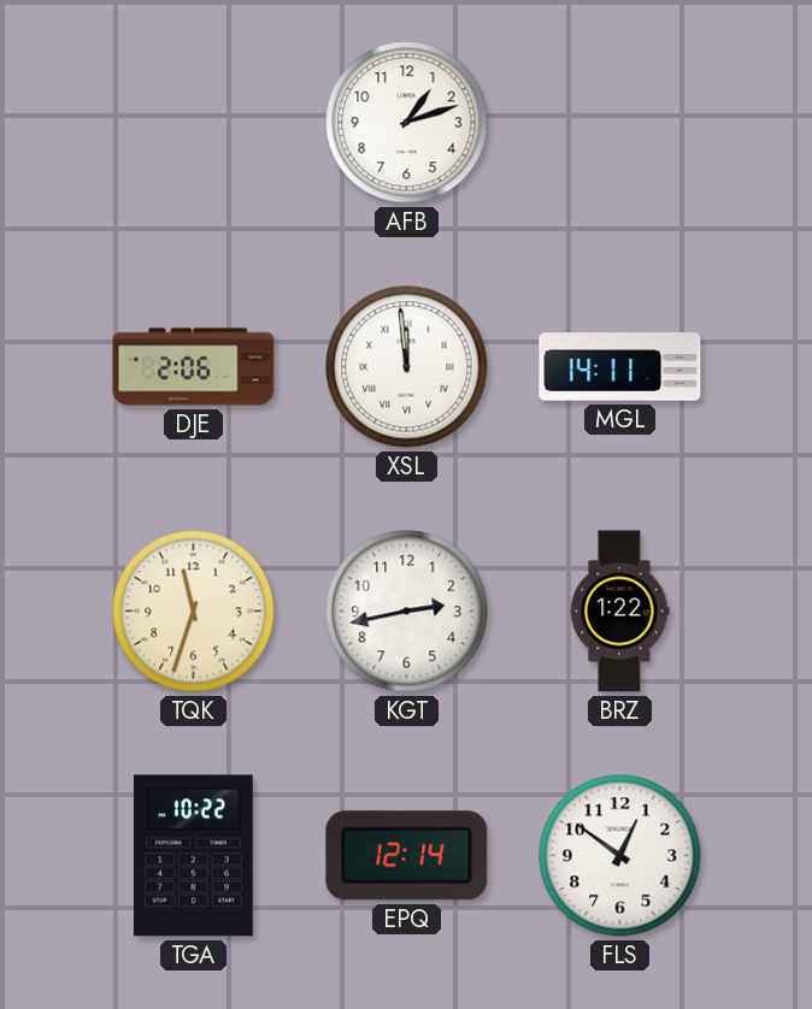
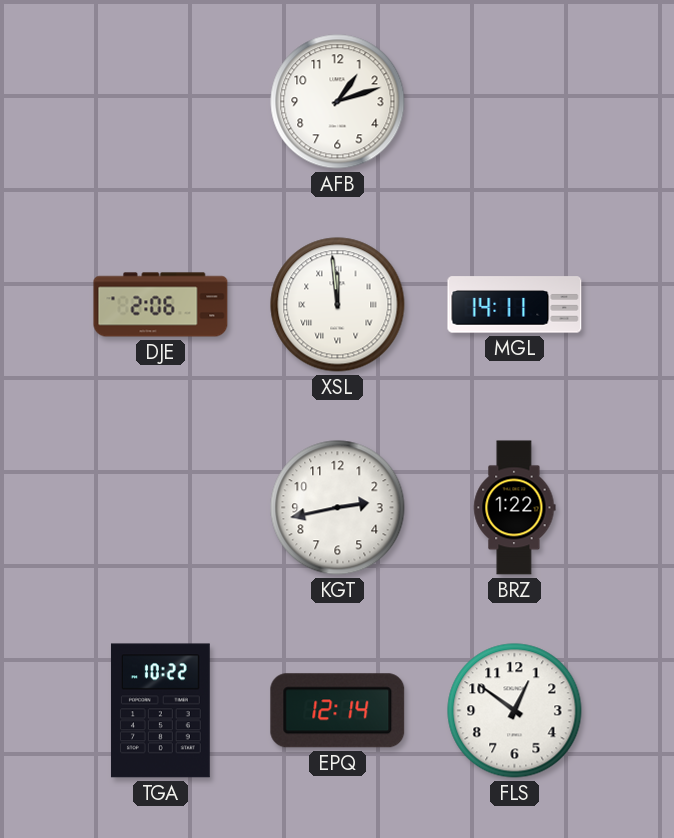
TQK: 11:33 -> none
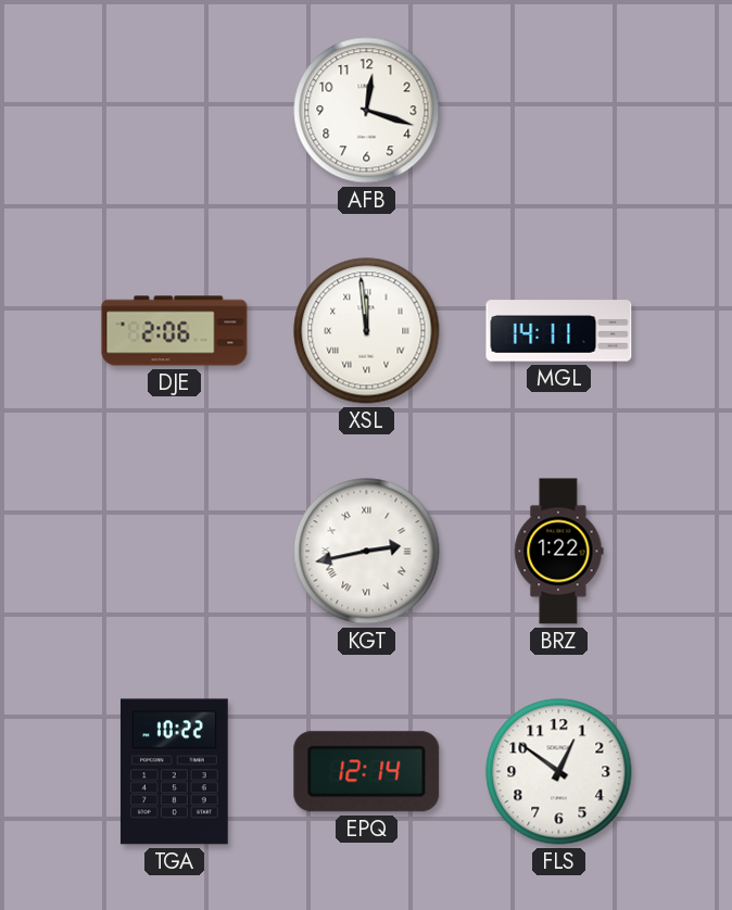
AFB: 1:12 -> 12:18
KGT numerals: Arabic -> Roman
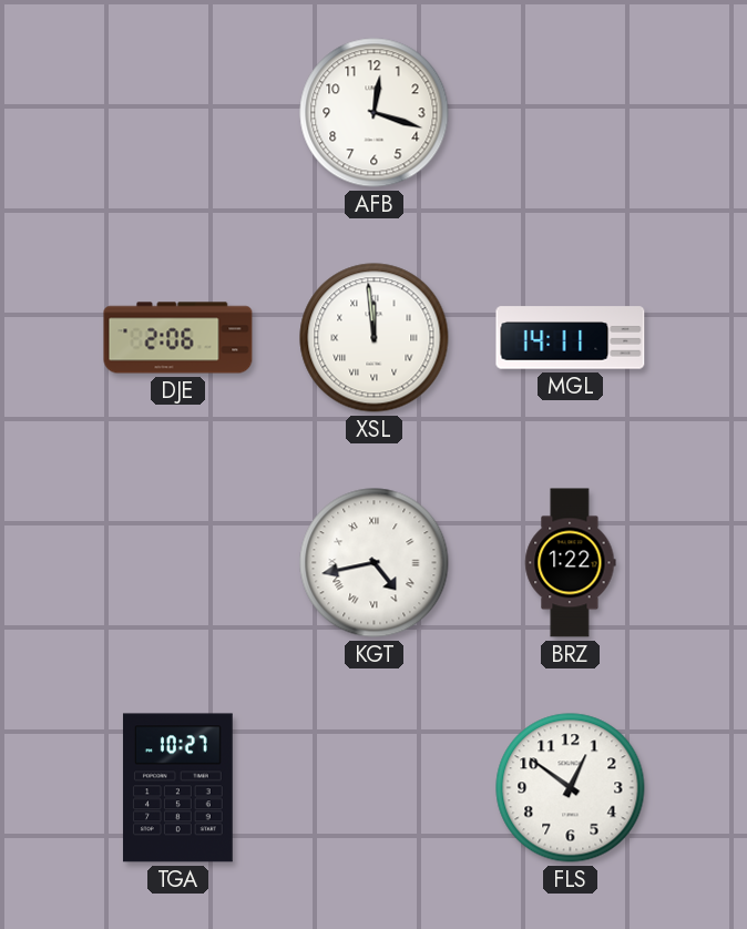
KGT: 2:43 -> 4:43
TGA: 10:22 -> 10:27
EPQ: 12:14 -> none
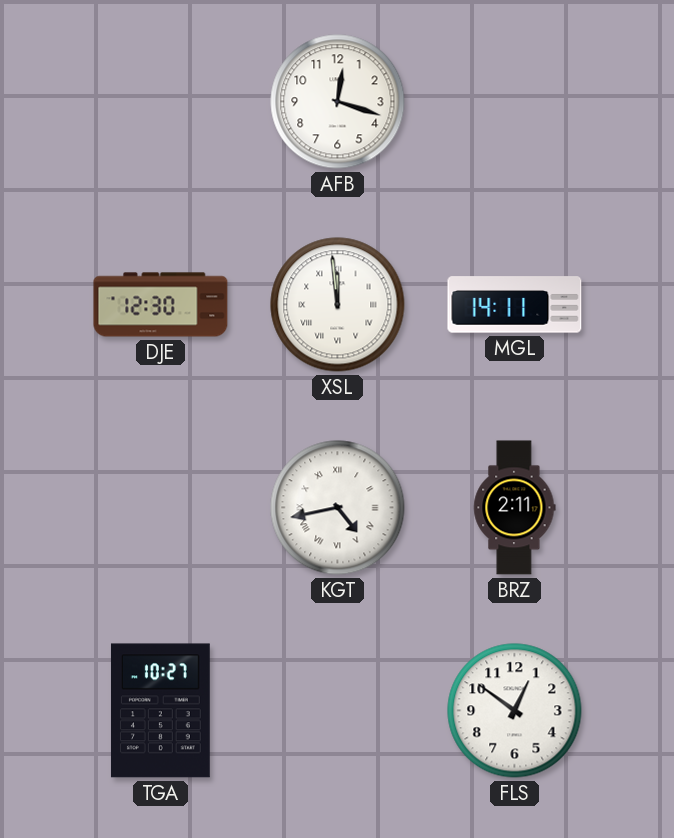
DJE: 2:06 -> 12:30
BRZ: 1:22 -> 2:11
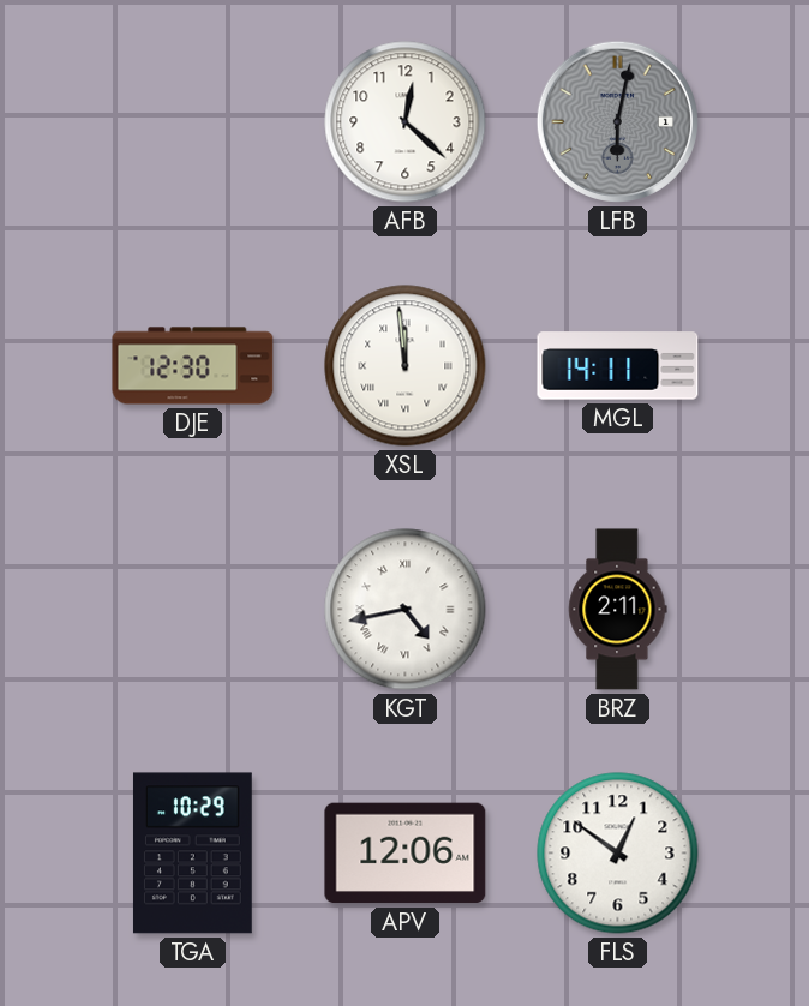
AFB: 12:18 -> 12:22
LFB: none -> 6:02
TGA: 10:27 -> 10:29
APV: none -> 12:06
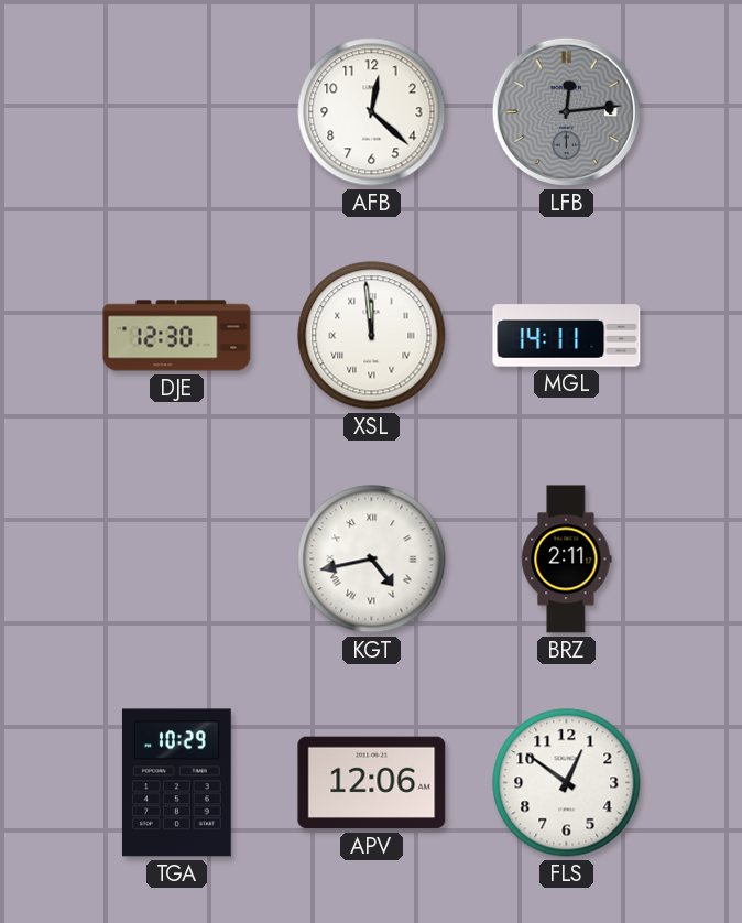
LFB: 6:02 -> 12:14
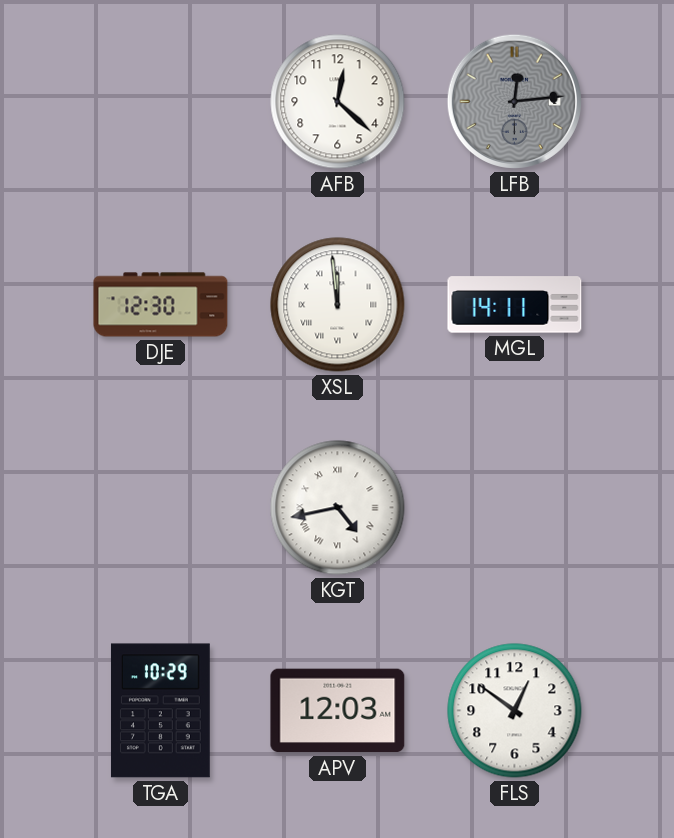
BRZ: 2:11 -> none
APV: 12:06 -> 12:03
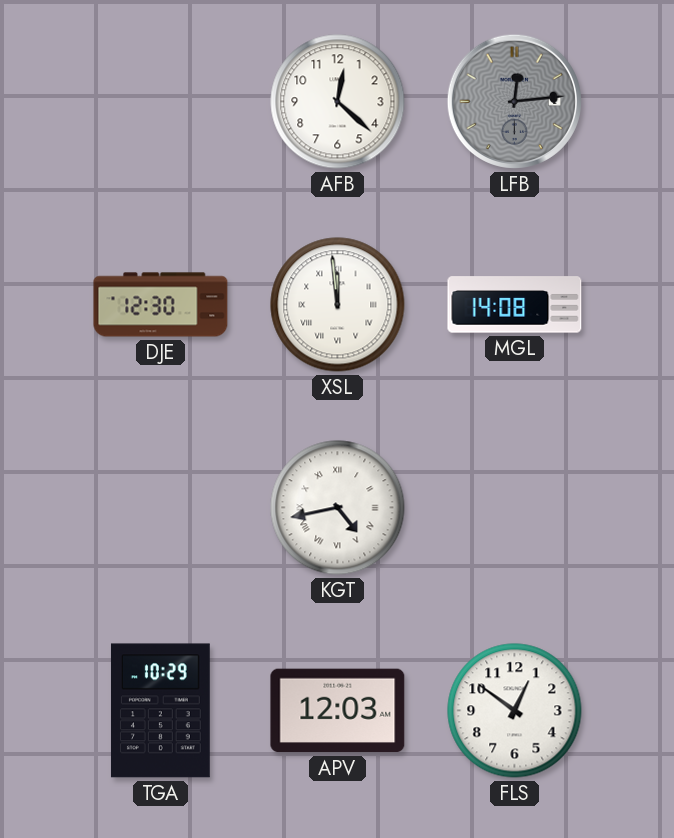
MGL: 14:11 -> 14:08
